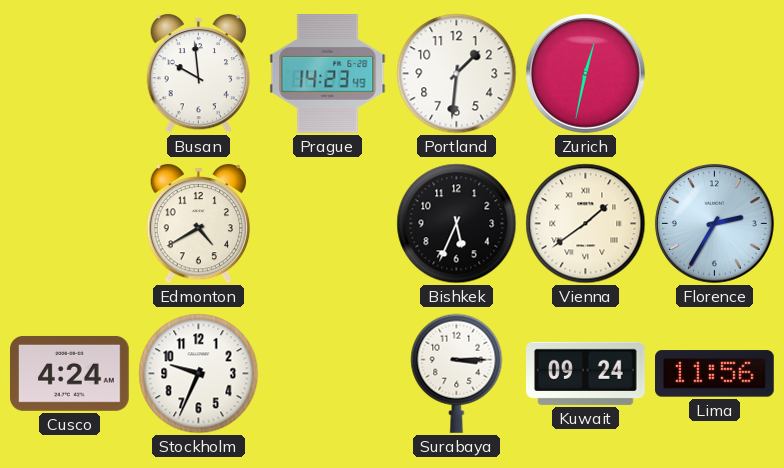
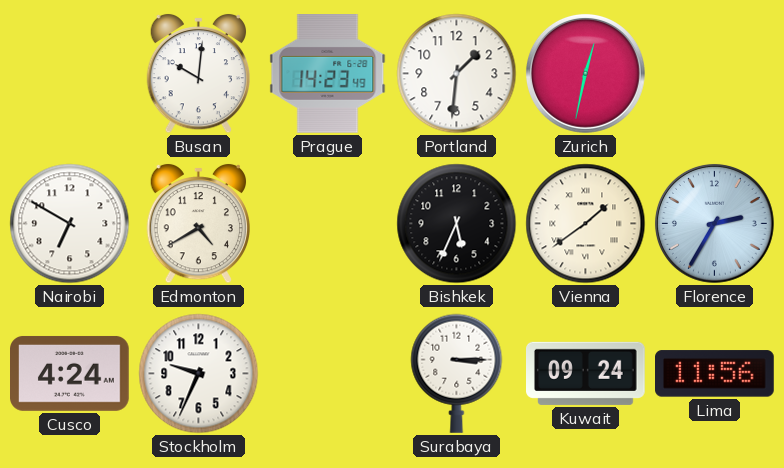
Busan: 9:59 -> 10:01
Nairobi: none -> 6:50
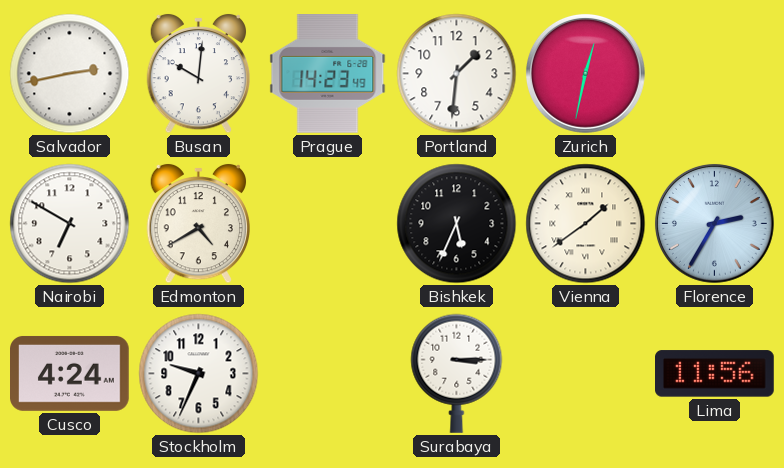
Salvador: none -> 2:43
Kuwait: 09:24 -> none
